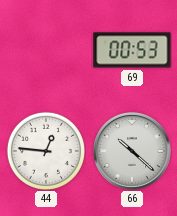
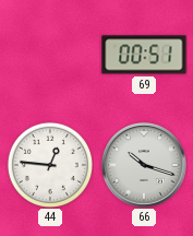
69: 00:53 -> 00:51
66: 10:22 -> 10:18
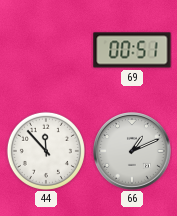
44: 12:46 -> 11:53
66: 10:18 -> 1:11
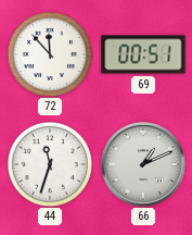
72: none -> 11:53
44: 11:53 -> 11:33
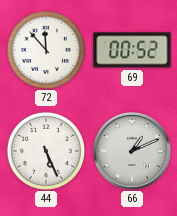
69: 00:51 -> 00:52
44: 11:33 -> 5:26
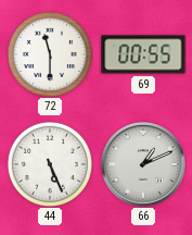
72: 11:53 -> 11:30
69: 00:52 -> 00:55
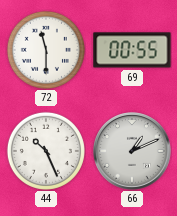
44: 5:26 -> 10:26
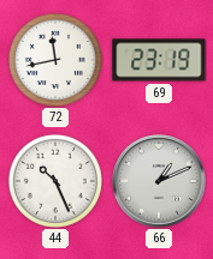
72: 11:30 -> 11:43
69: 00:55 -> 23:19
